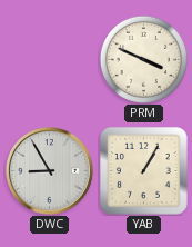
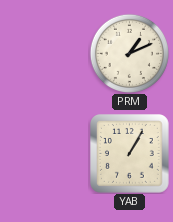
PRM: 3:49 -> 1:11
DWC: 8:55 -> none
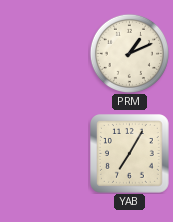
YAB: 1:05 -> 7:05
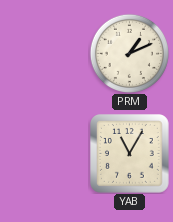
YAB: 7:05 -> 11:05
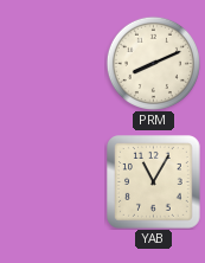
PRM: 1:11 -> 8:11
